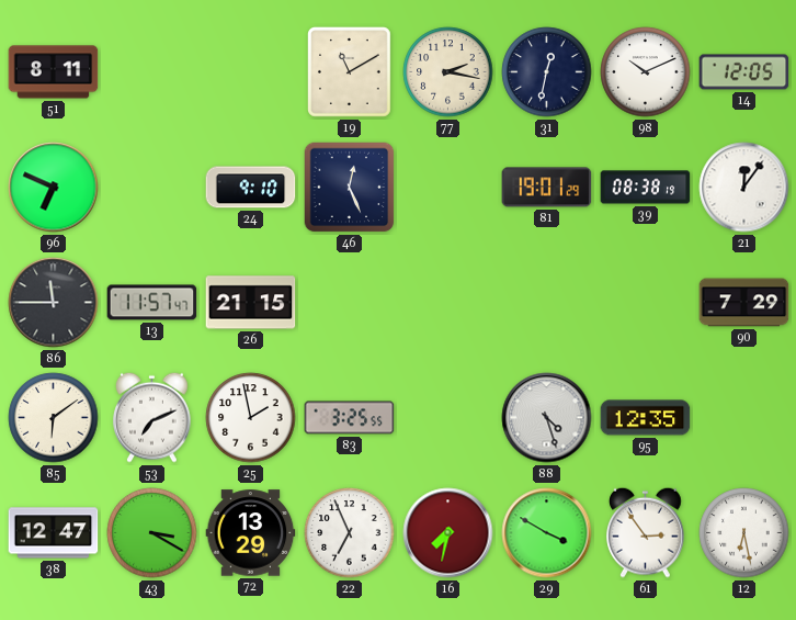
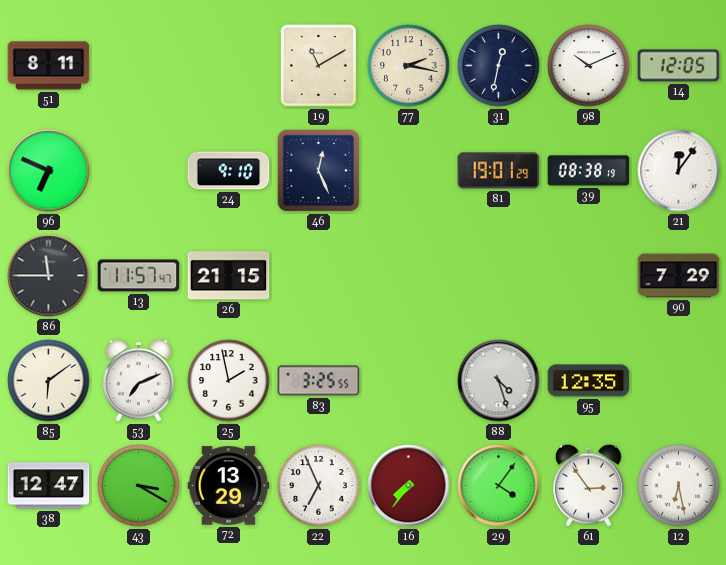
16: 7:32 -> 7:36
29: 3:50 -> 4:06
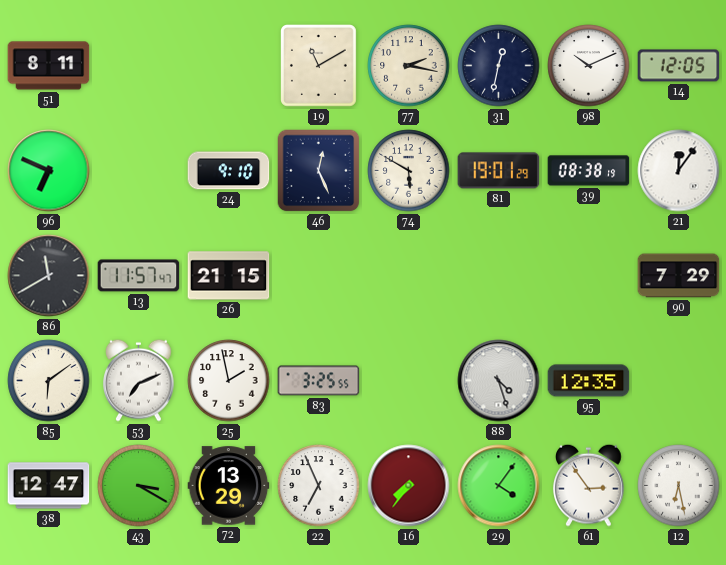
74: none -> 5:50
86: 11:45 -> 11:40
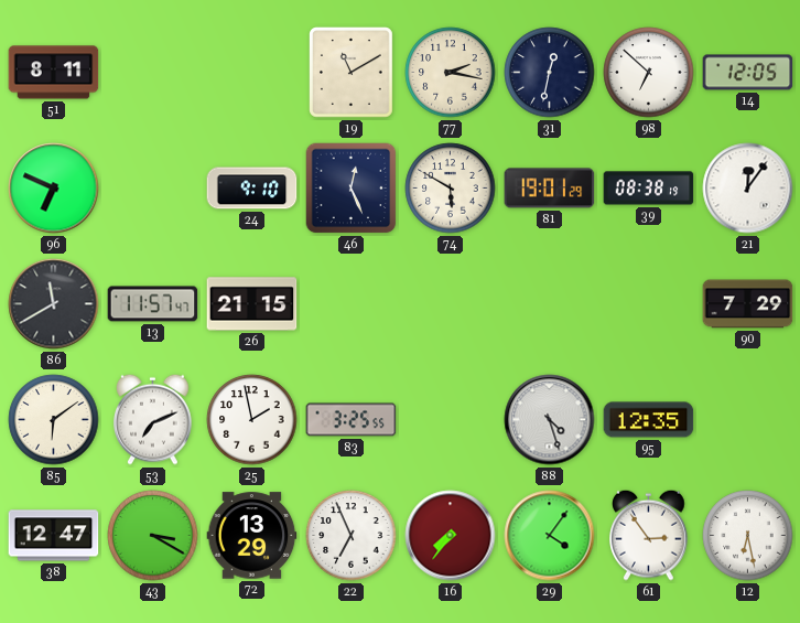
98: 10:11 -> 6:52
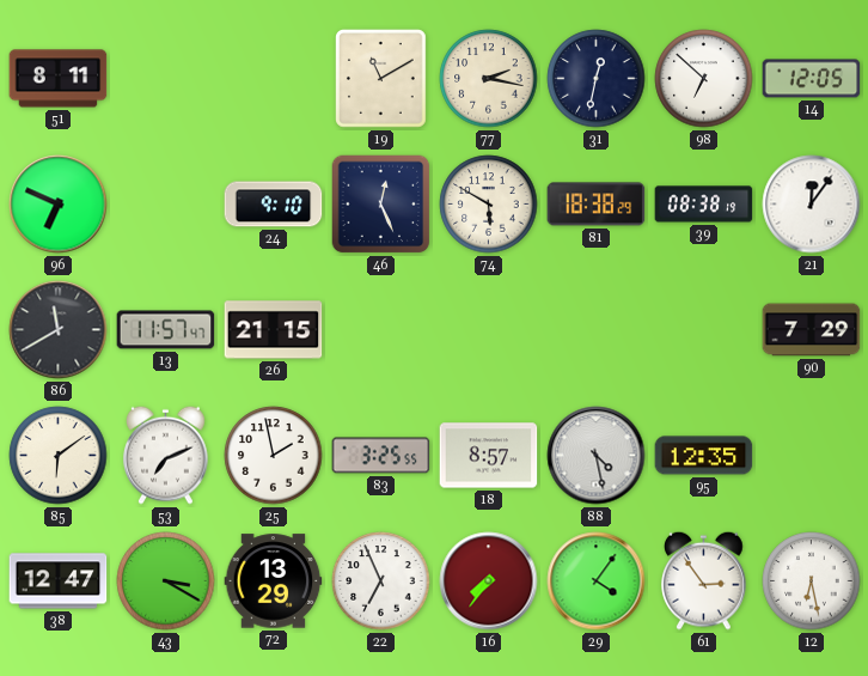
81: 19:01 -> 18:38
18: none -> 8:57
88: 4:27 -> 4:28
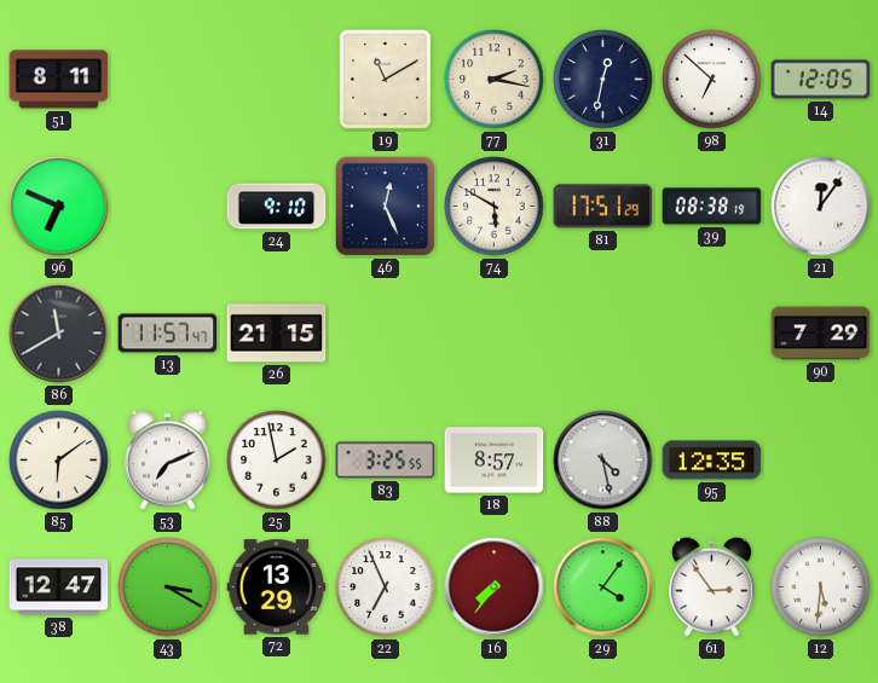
81: 18:38 -> 17:51
12: 6:28 -> 5:31
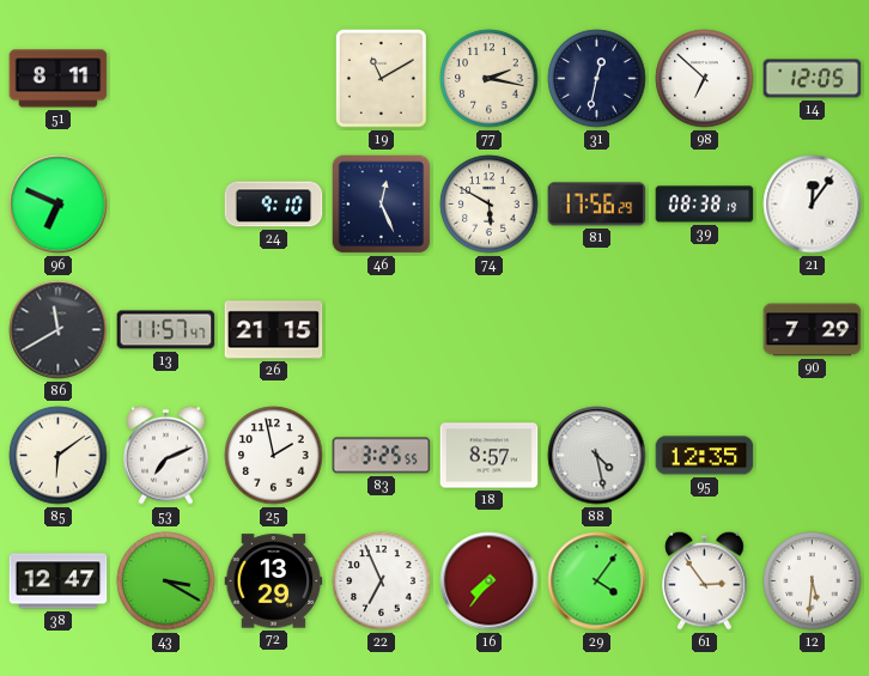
81: 17:51 -> 17:56
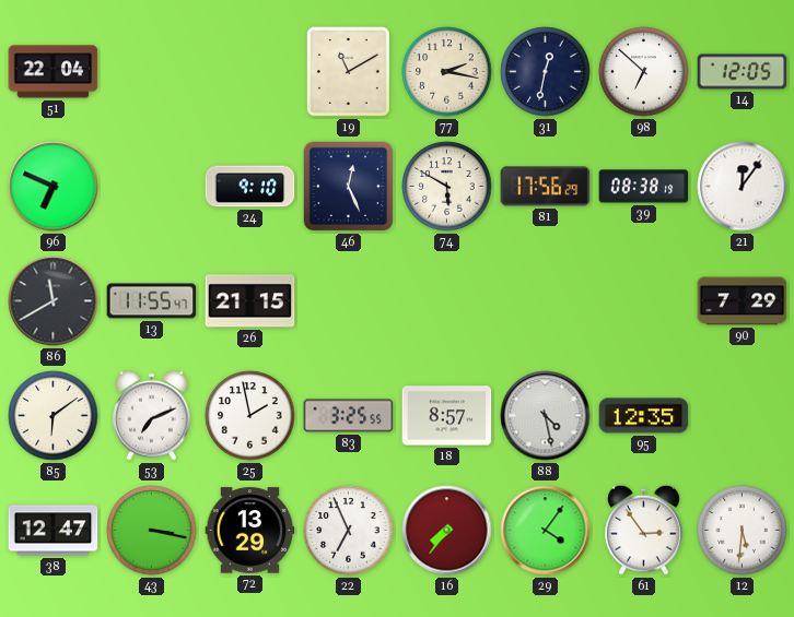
51: 8:11 -> 22:04
13: 11:57 -> 11:55
43: 3:20 -> 3:17
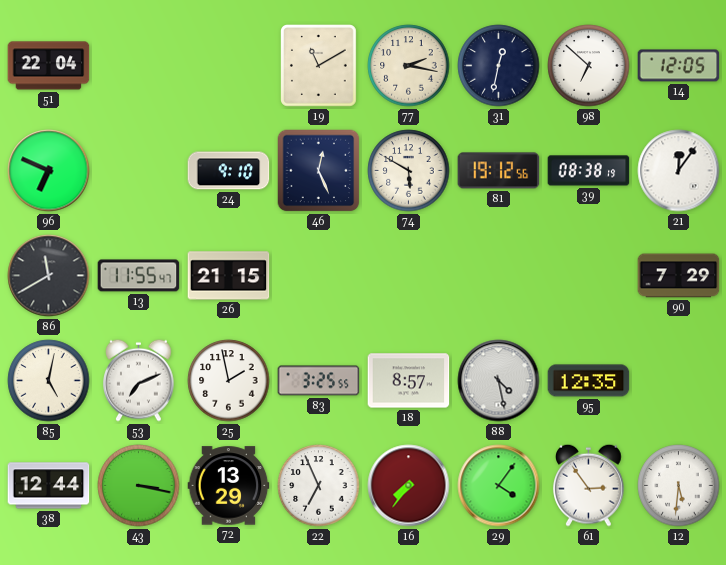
81: 17:56 -> 19:12
85: 6:09 -> 5:02
38: 12:47 -> 12:44
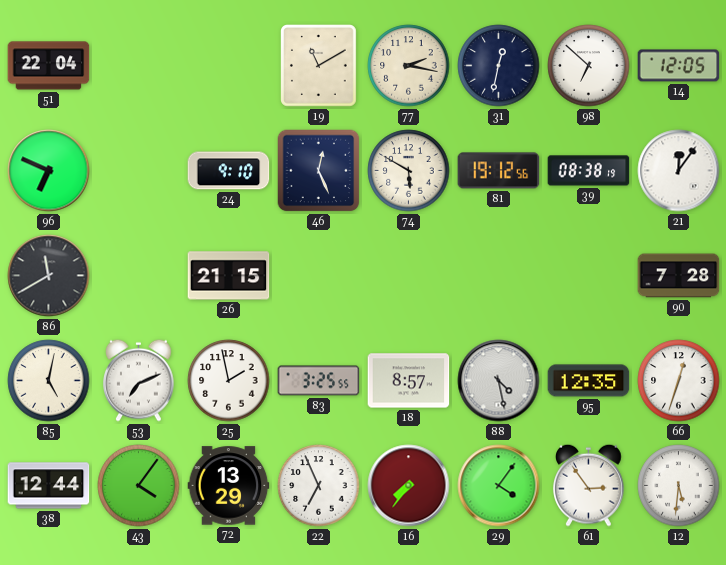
13: 11:55 -> none
90: 7:29 -> 7:28
66: none -> 12:33
43: 3:17 -> 4:06
